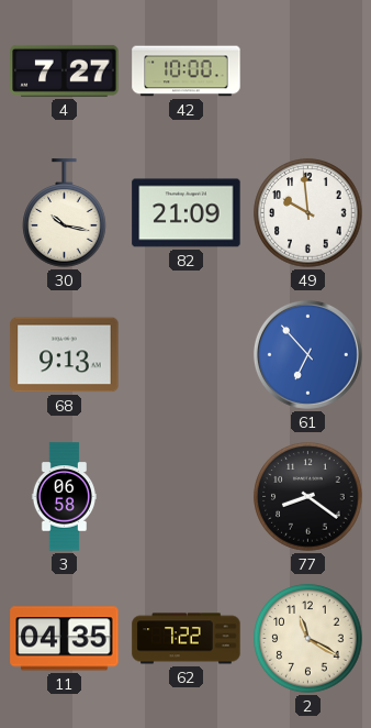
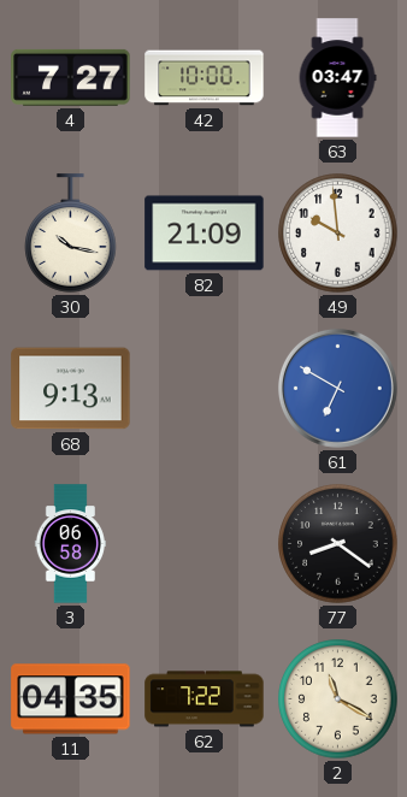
63: none -> 03:47
61: 6:53 -> 6:50
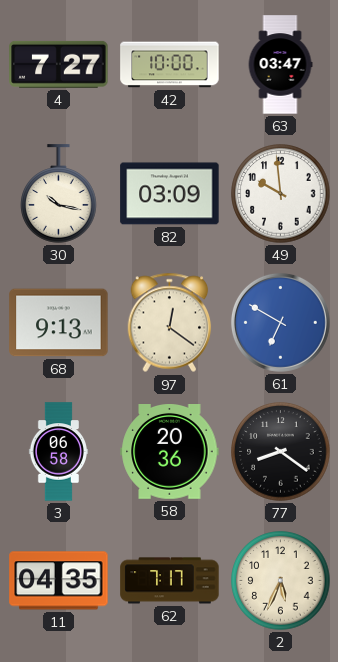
82: 21:09 -> 03:09
97: none -> 12:21
58: none -> 20:36
62: 7:22 -> 7:17
2: 11:20 -> 5:34
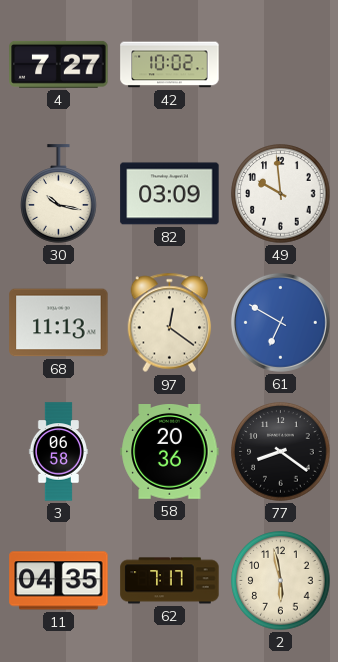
42: 10:00 -> 10:02
63: 03:47 -> none
68: 9:13 -> 11:13
2: 5:34 -> 5:58
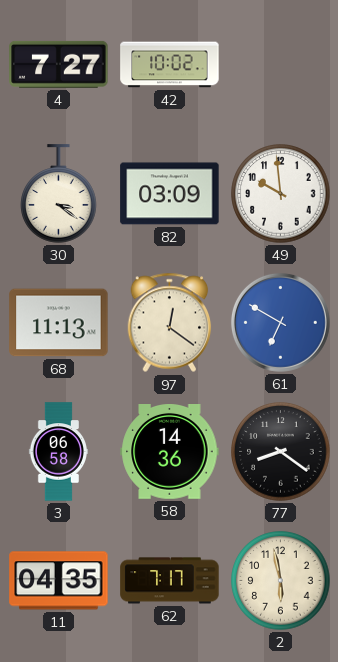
30: 10:17 -> 3:21
58: 20:36 -> 14:36
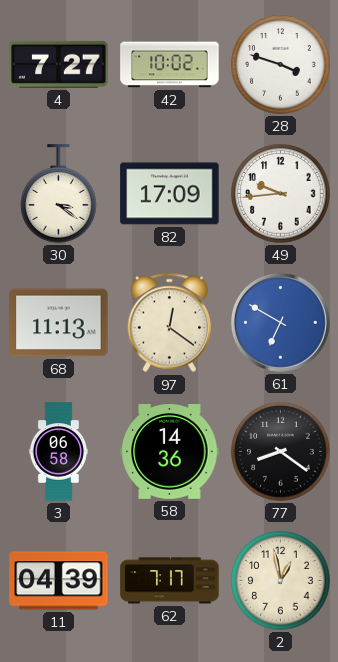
28: none -> 3:48
82: 03:09 -> 17:09
49: 9:59 -> 9:44
11: 04:35 -> 04:39
2: 5:58 -> 12:58
